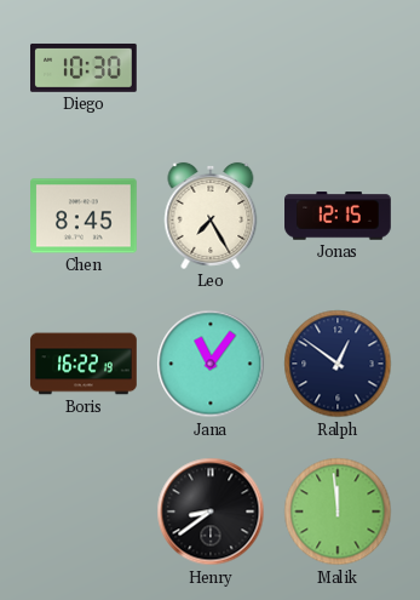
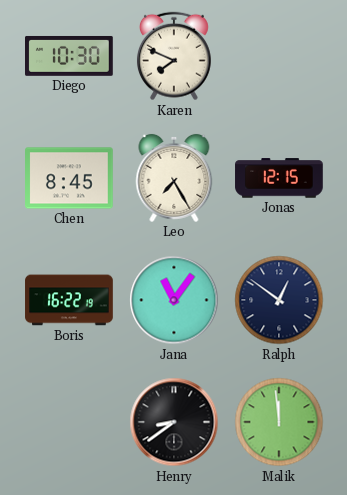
Karen: none -> 7:49
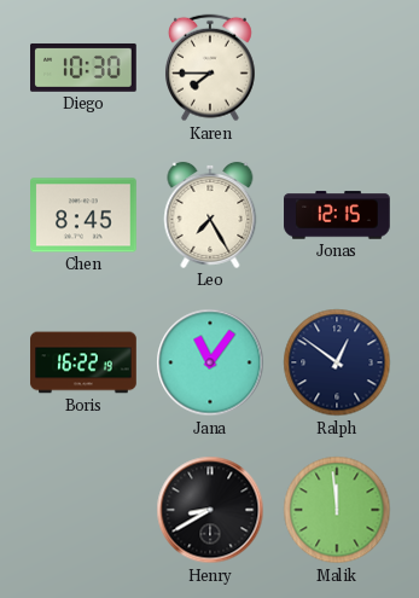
Karen: 7:49 -> 7:45
Henry: 8:39 -> 8:40
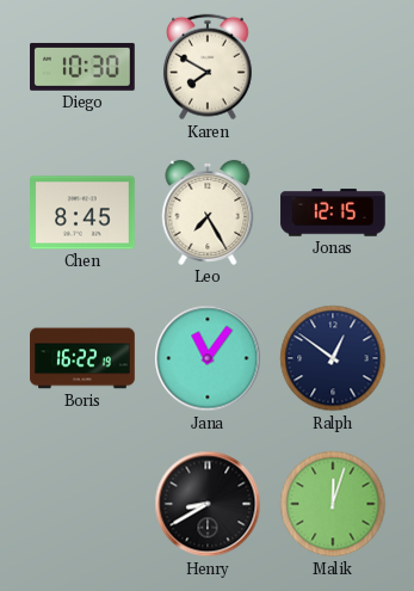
Karen: 7:45 -> 7:50
Malik: 11:59 -> 12:03
